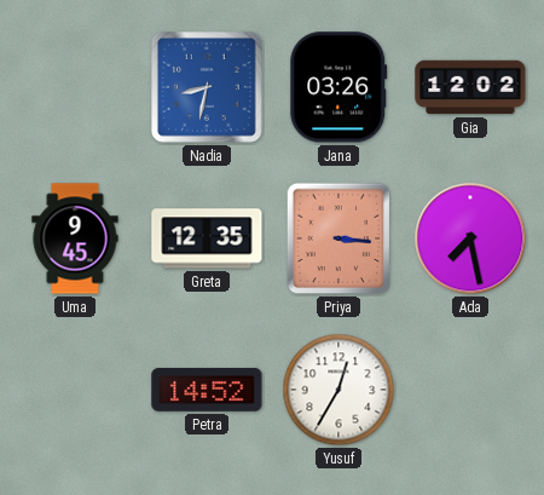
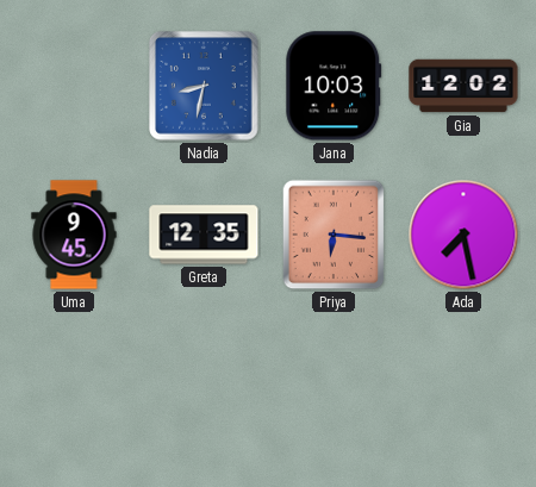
Jana: 03:26 -> 10:03
Priya: 3:16 -> 6:16
Petra: 14:52 -> none
Yusuf: 12:35 -> none
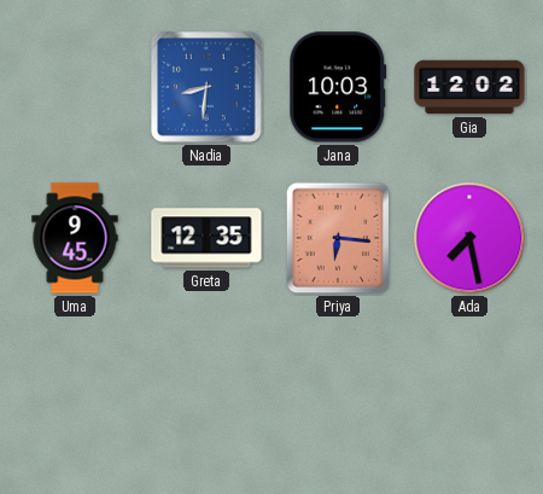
Nadia: 8:32 -> 8:31
